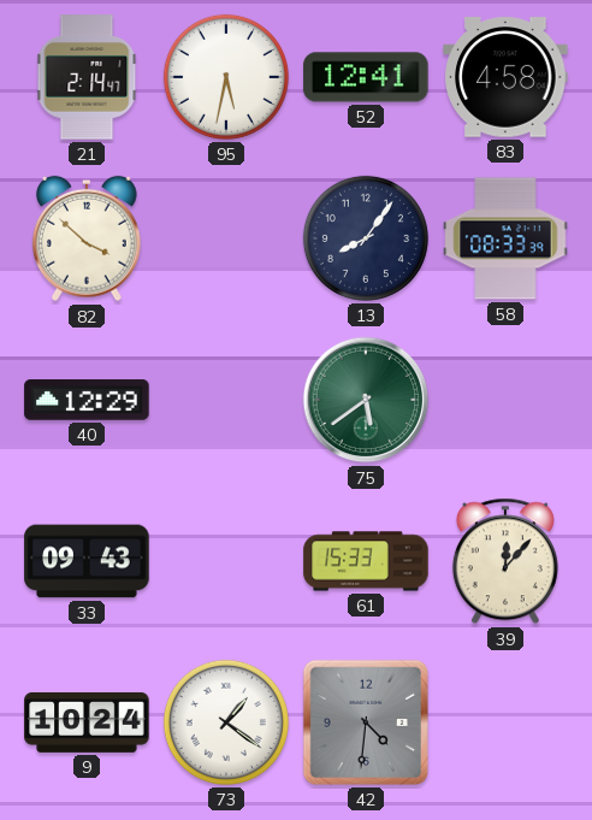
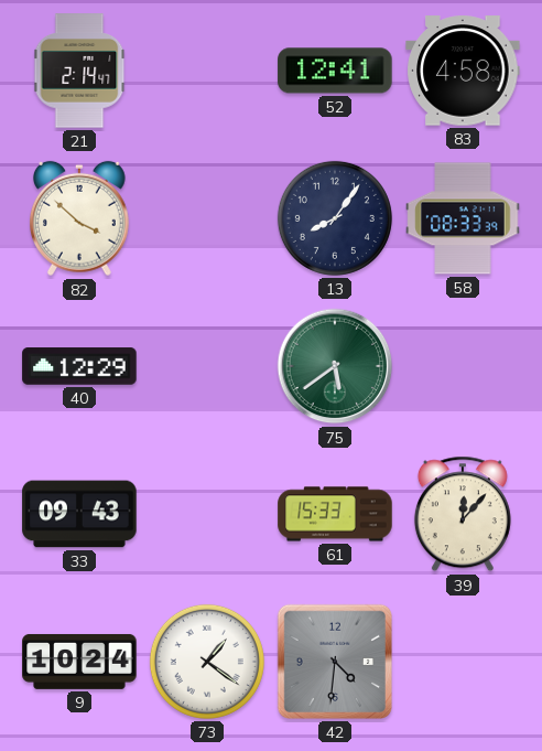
95: 5:32 -> none
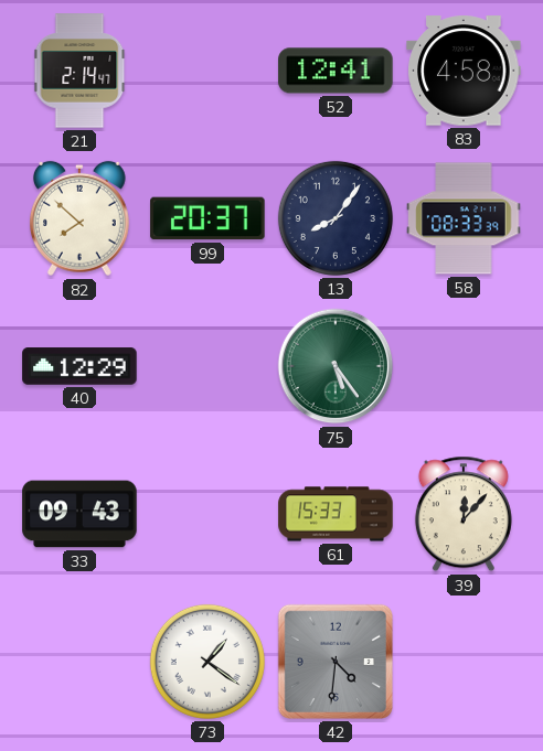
82: 3:52 -> 7:52
99: none -> 20:37
75: 5:39 -> 5:24
9: 10:24 -> none
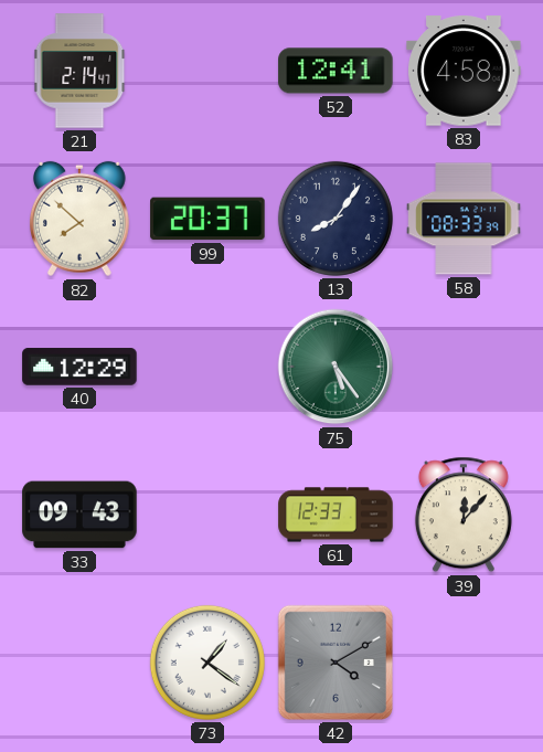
61: 15:33 -> 12:33
42: 4:31 -> 4:10
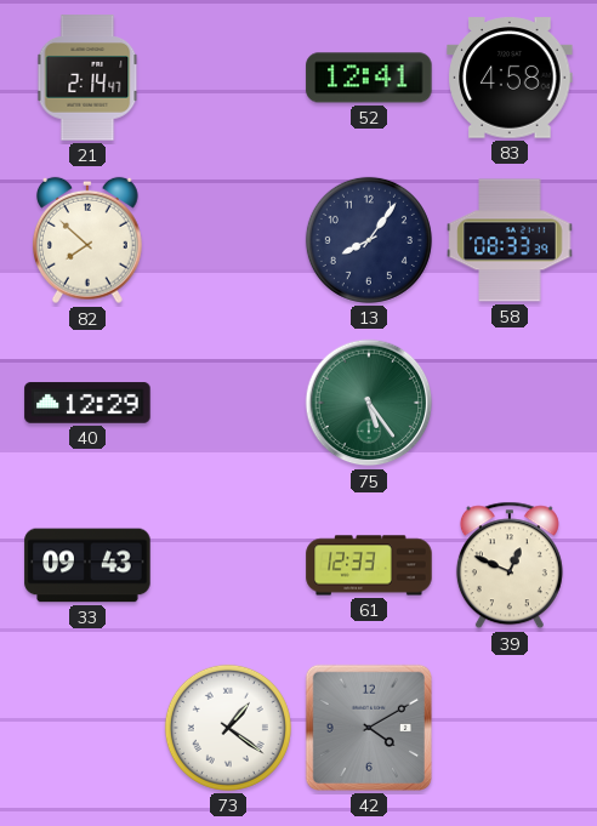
99: 20:37 -> none
39: 12:07 -> 12:49
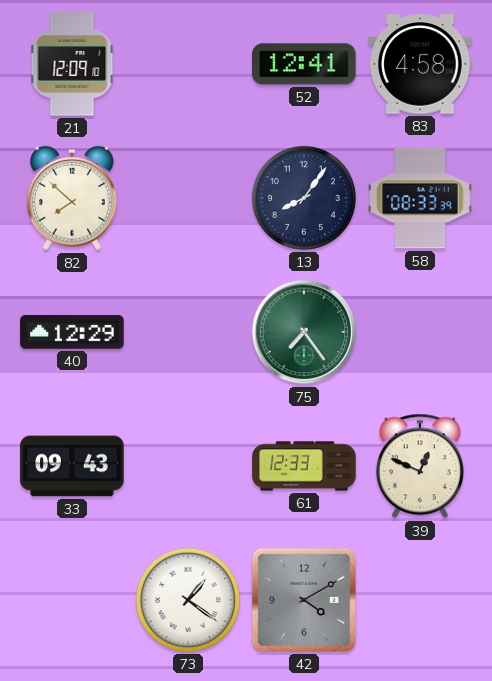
21: 2:14 -> 12:09
75: 5:24 -> 7:24
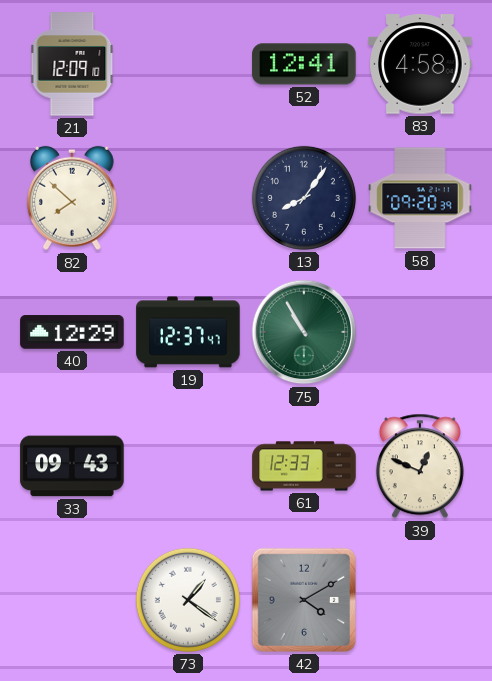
58: 08:33 -> 09:20
19: none -> 12:37
75: 7:24 -> 10:55
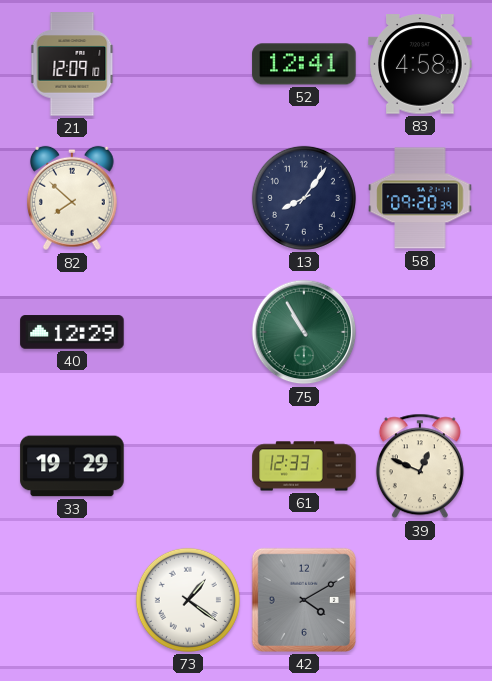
19: 12:37 -> none
33: 09:43 -> 19:29
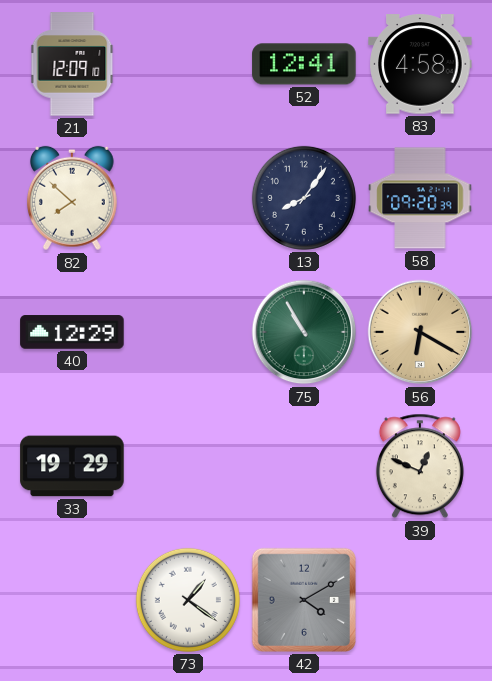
56: none -> 6:20
61: 12:33 -> none
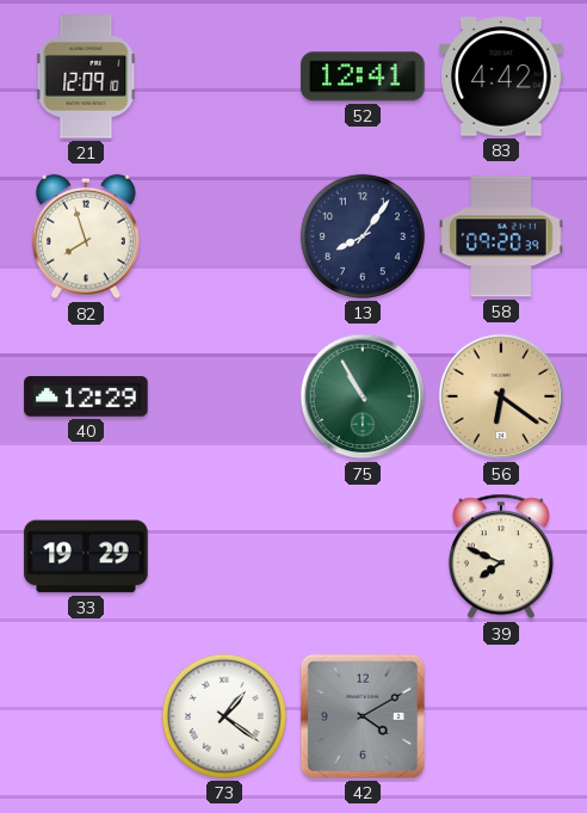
83: 4:58 -> 4:42
82: 7:52 -> 7:57
56: 6:20 -> 6:21
39: 12:49 -> 7:49
